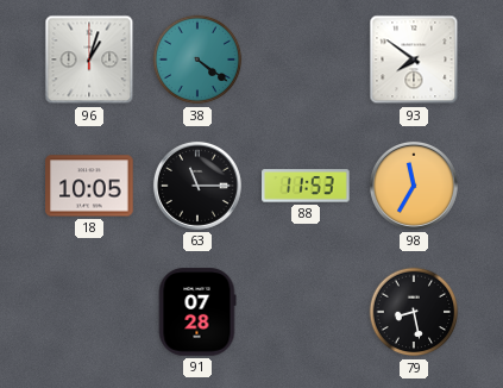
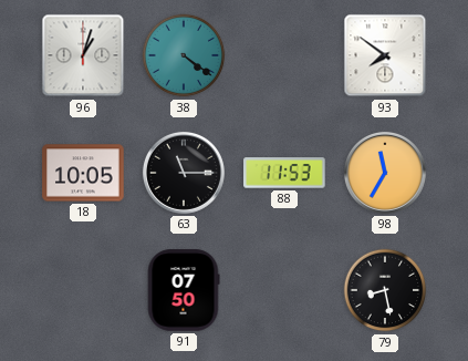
91: 07:28 -> 07:50
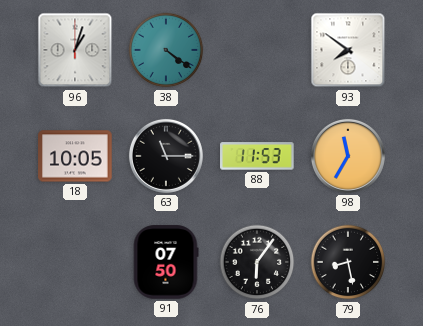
76: none -> 6:06
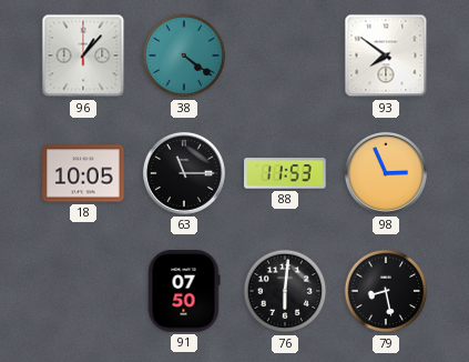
96: 1:03 -> 1:07
98: 11:35 -> 2:56
76: 6:06 -> 6:01
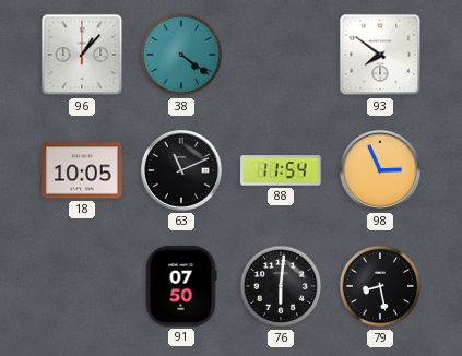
63: 11:15 -> 11:11
88: 11:53 -> 11:54
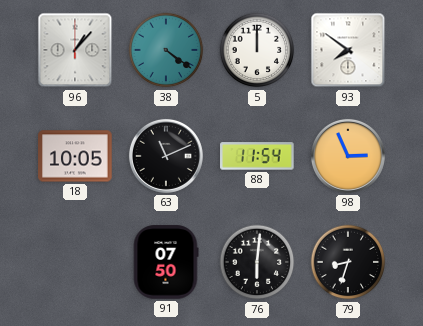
5: none -> 12:00
79: 8:28 -> 8:33
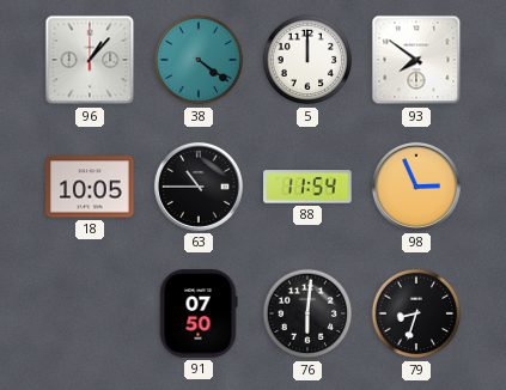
63: 11:11 -> 10:45
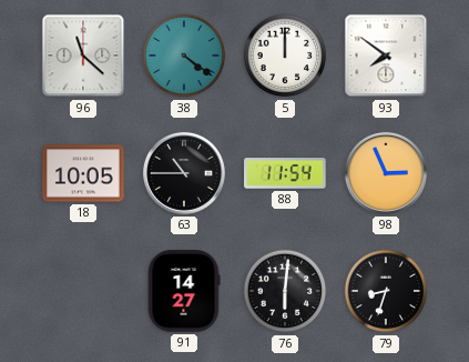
96: 1:07 -> 11:22
91: 07:50 -> 14:27
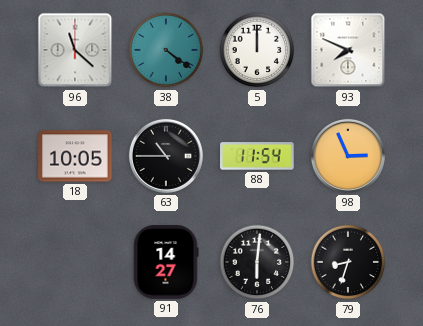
93: 7:51 -> 7:49
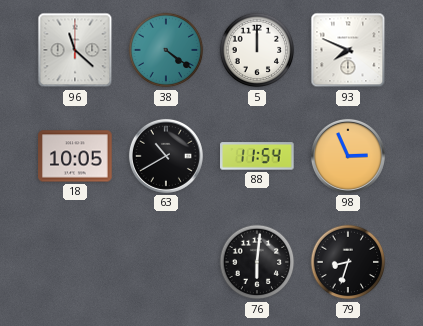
63: 10:45 -> 10:40
91: 14:27 -> none
